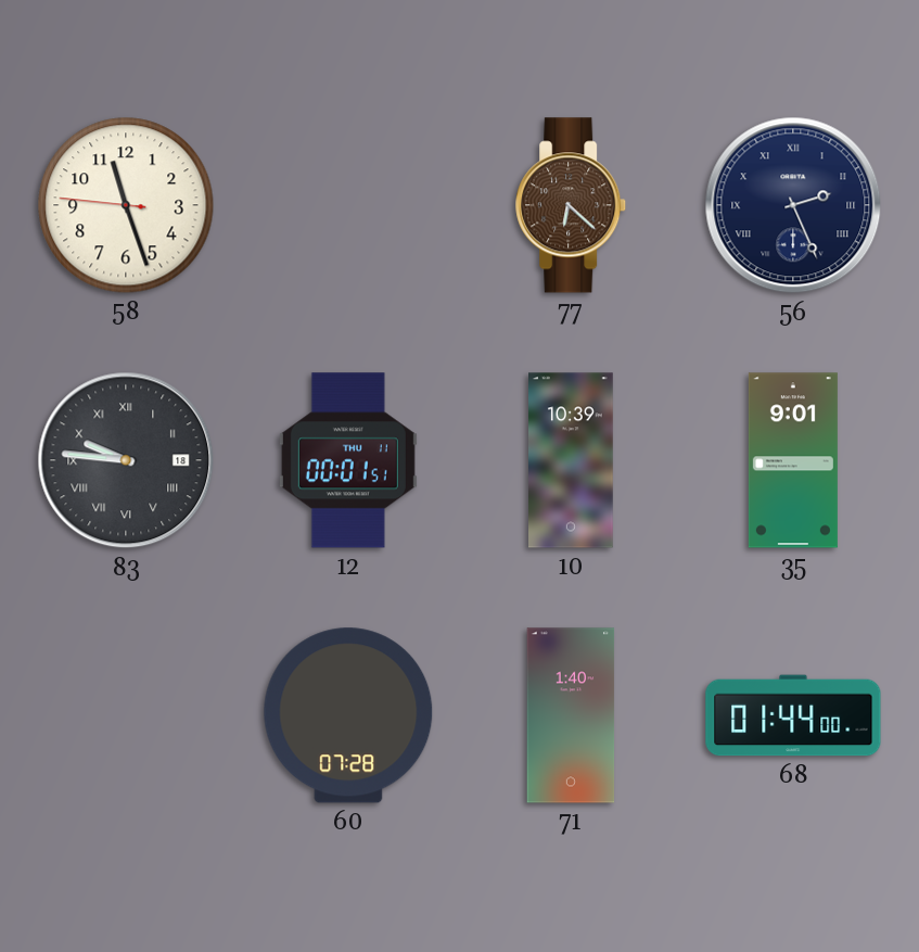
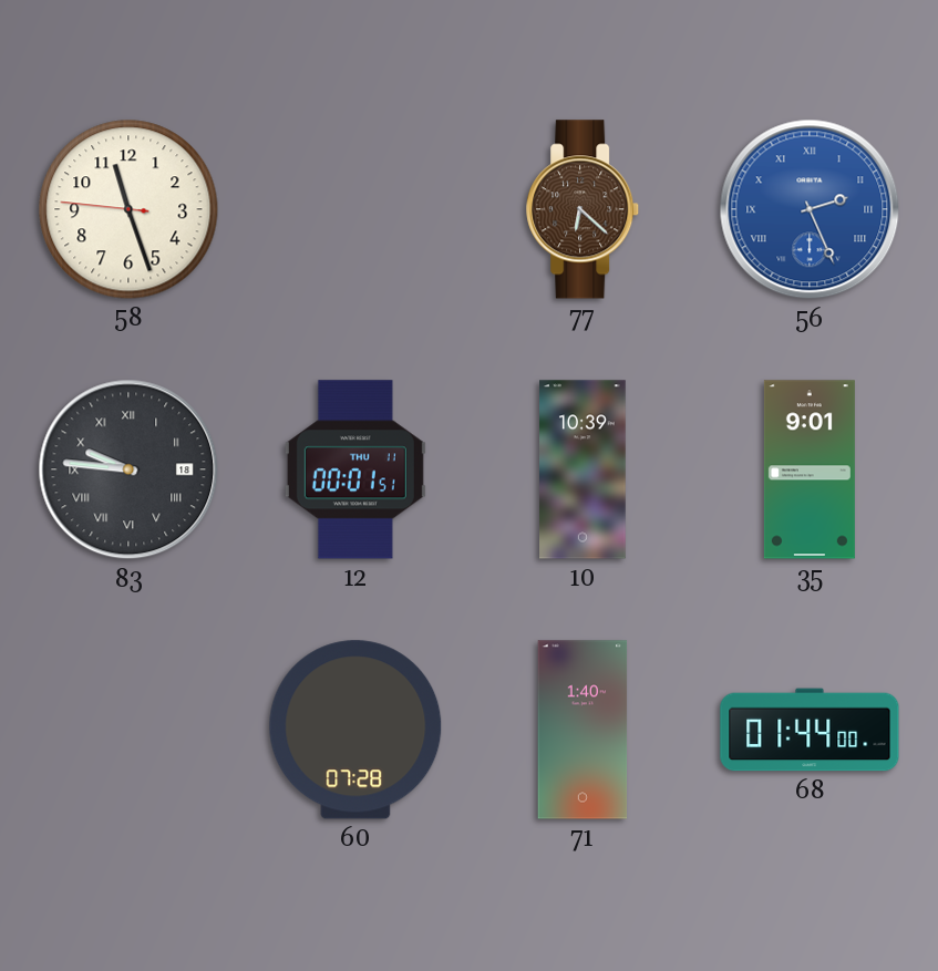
56 dial: navy -> blue
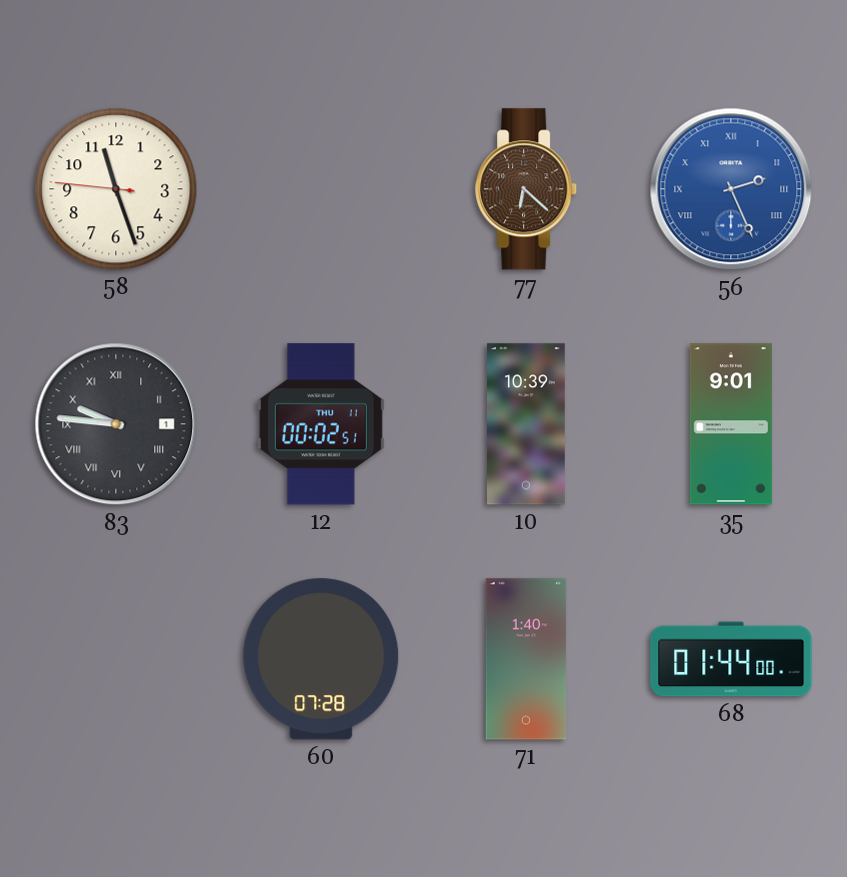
83 date: 18 -> 1
12: 00:01 -> 00:02
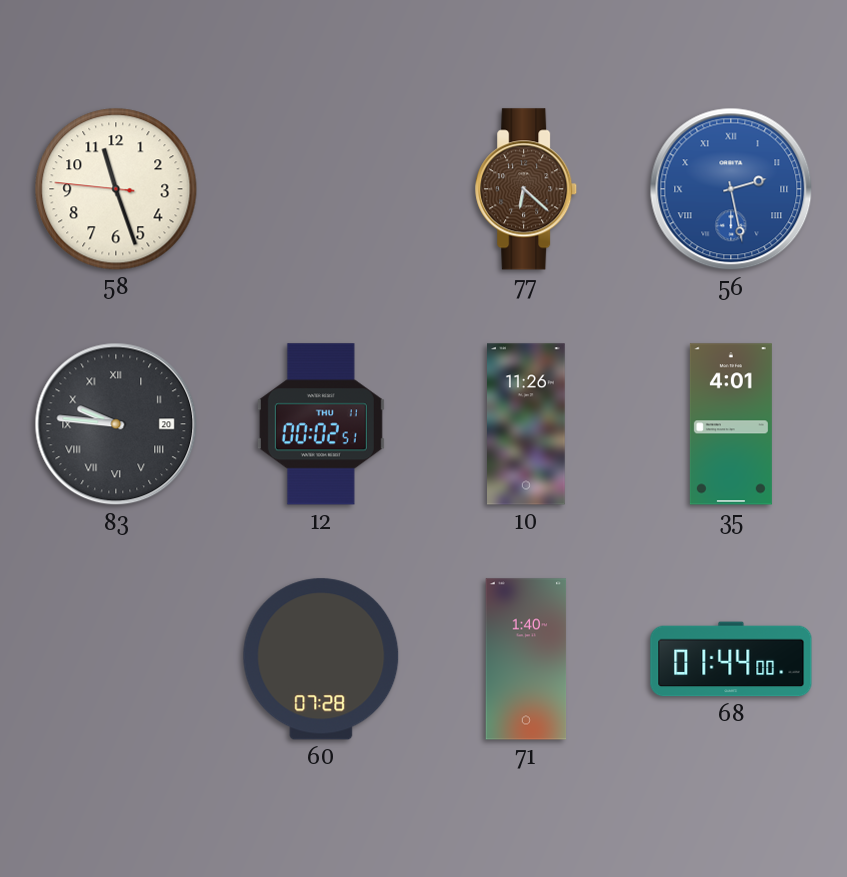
56: 2:26 -> 2:28
83 date: 1 -> 20
10: 10:39 -> 11:26
35: 9:01 -> 4:01
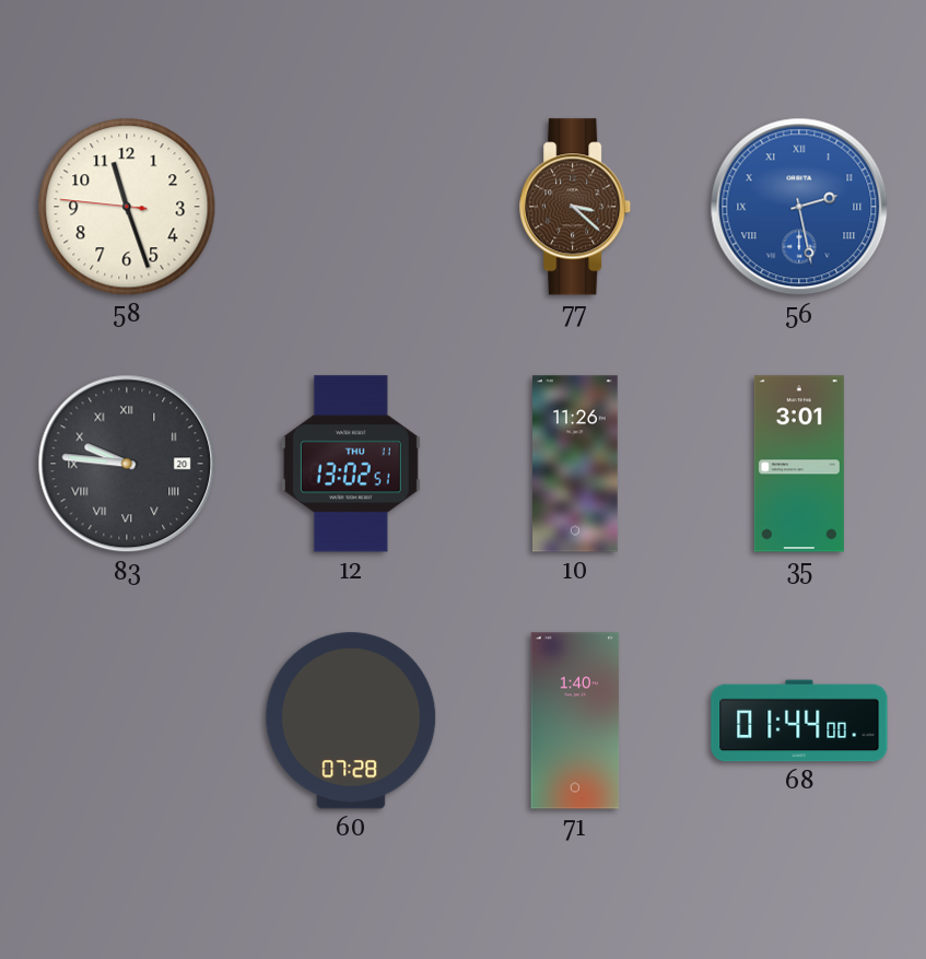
77: 6:22 -> 3:22
12: 00:02 -> 13:02
35: 4:01 -> 3:01
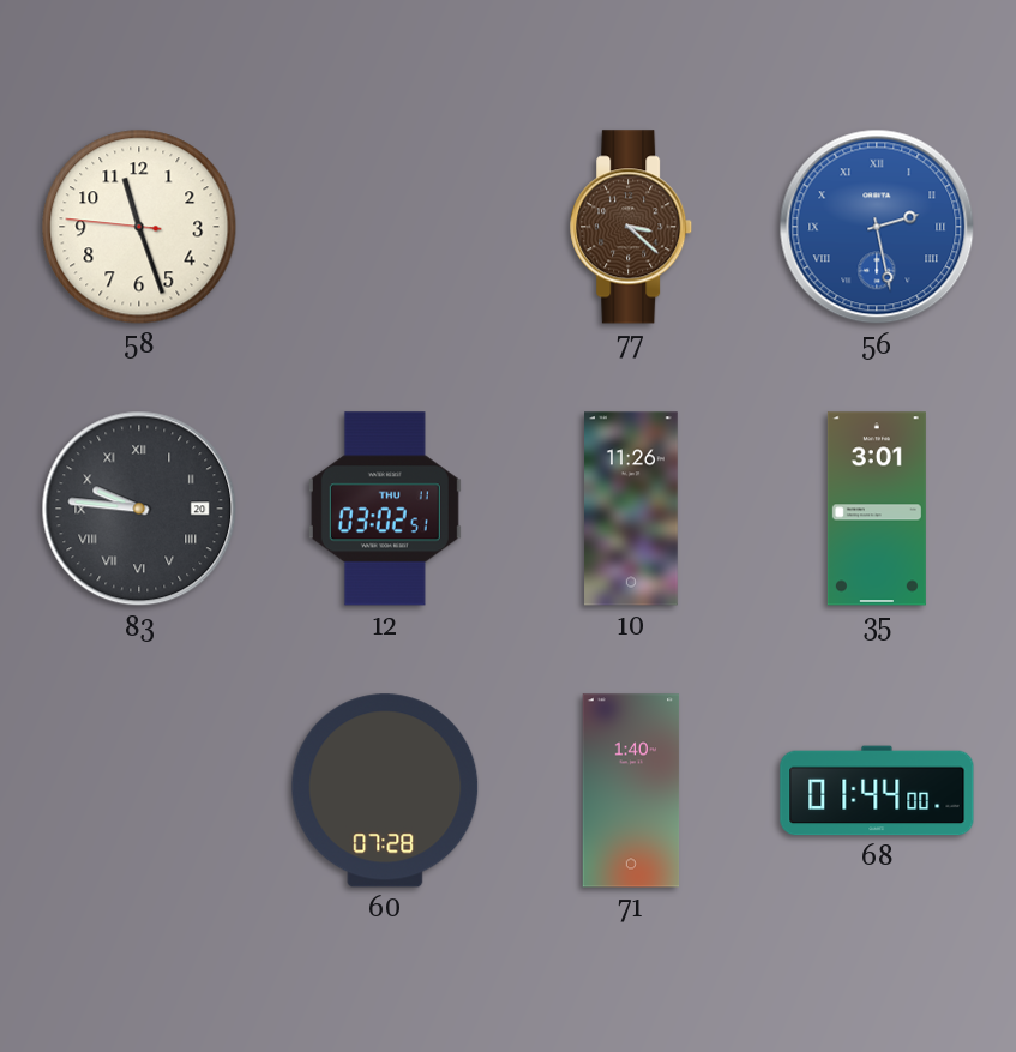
12: 13:02 -> 03:02
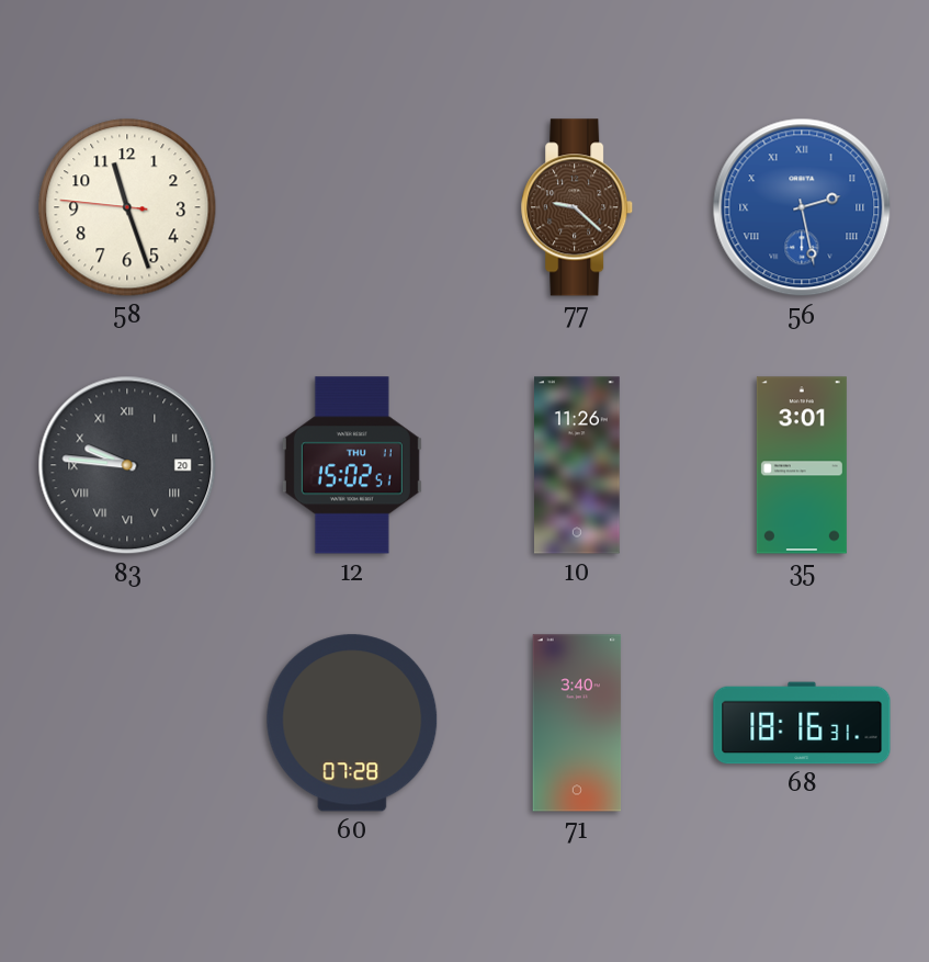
77: 3:22 -> 9:22
12: 03:02 -> 15:02
71: 1:40 -> 3:40
68: 01:44 -> 18:16
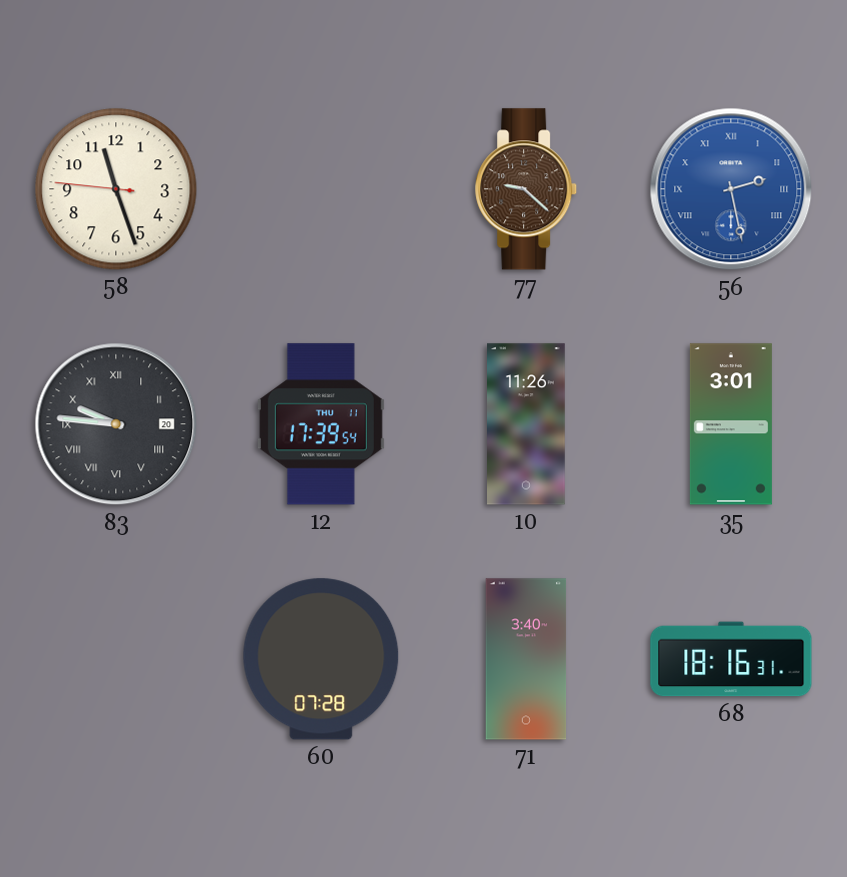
12: 15:02 -> 17:39
